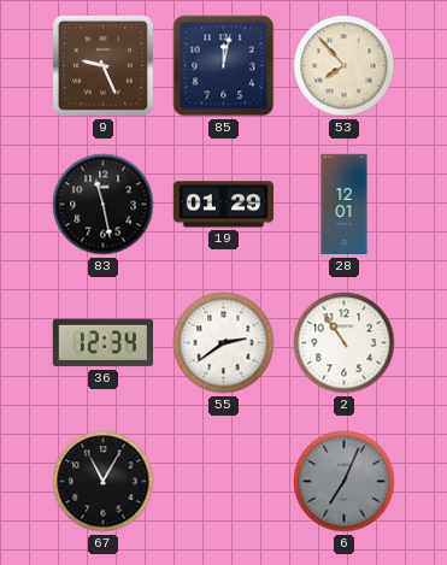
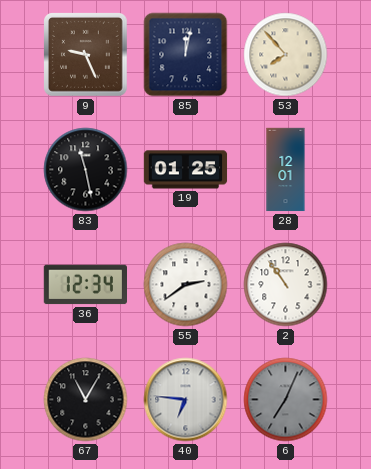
19: 01:29 -> 01:25
40: none -> 6:46
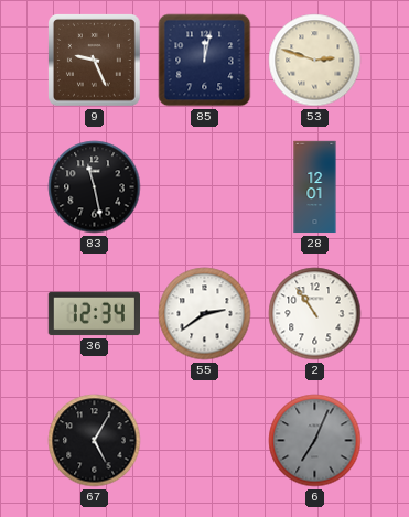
53: 7:53 -> 2:48
19: 01:25 -> none
67: 11:05 -> 5:05
40: 6:46 -> none
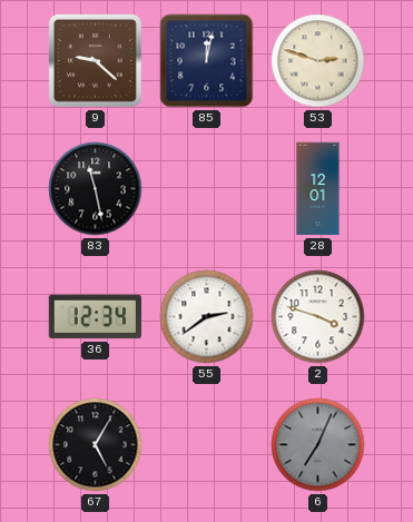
9: 9:26 -> 9:22
2: 10:54 -> 3:48
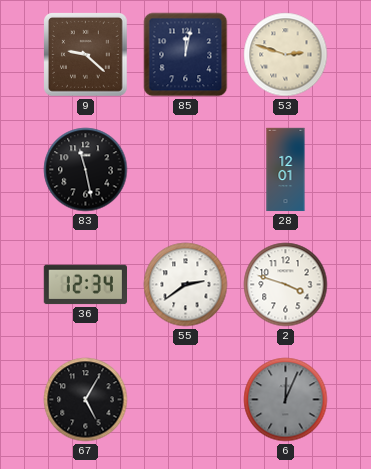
6: 7:04 -> 12:04
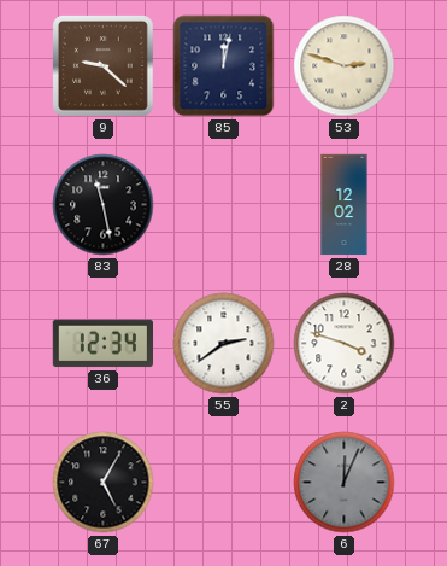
28: 12:01 -> 12:02
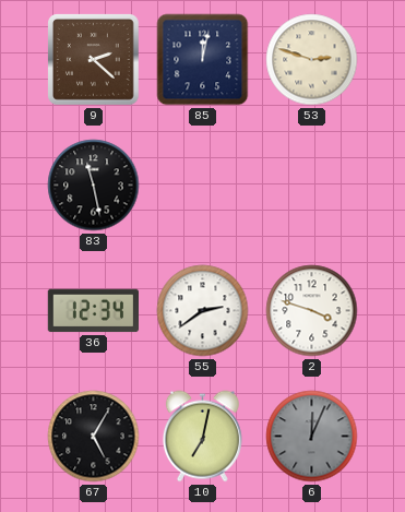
9: 9:22 -> 2:22
28: 12:02 -> none
10: none -> 7:02
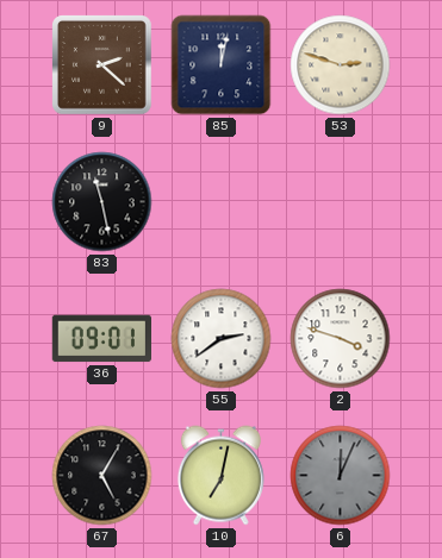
36: 12:34 -> 09:01
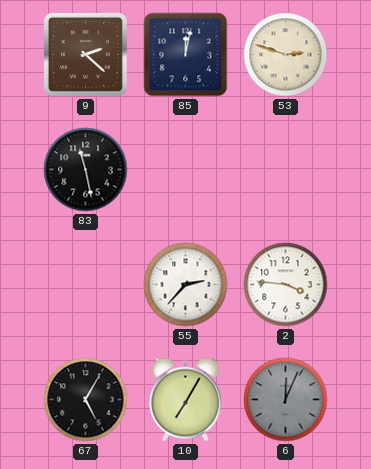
36: 09:01 -> none
55: 2:39 -> 2:37
2: 3:48 -> 3:46
10: 7:02 -> 7:05
